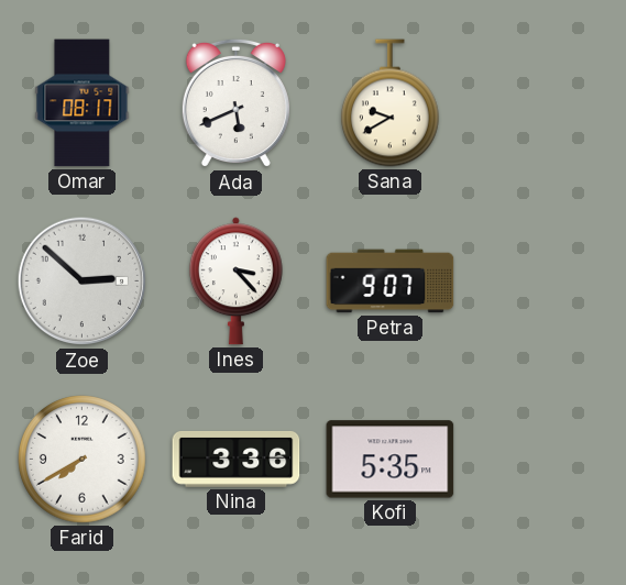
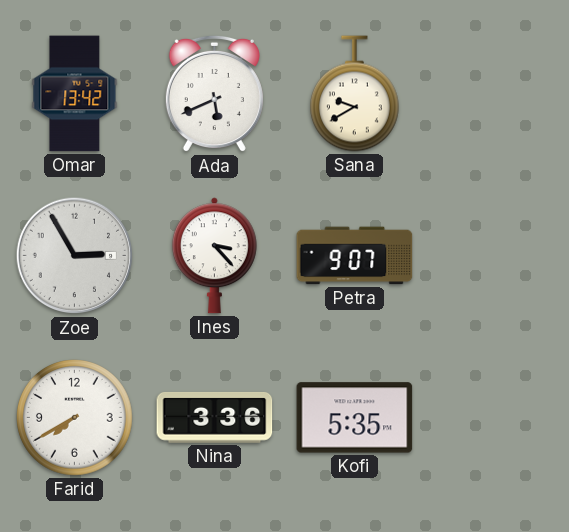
Omar: 08:17 -> 13:42
Zoe: 2:52 -> 2:55
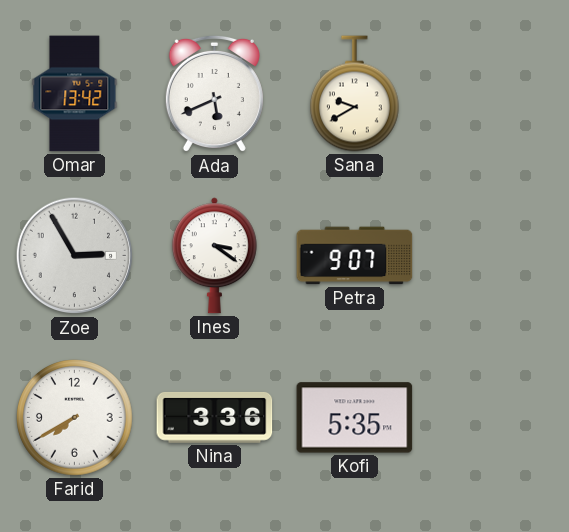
Ines: 3:23 -> 3:21
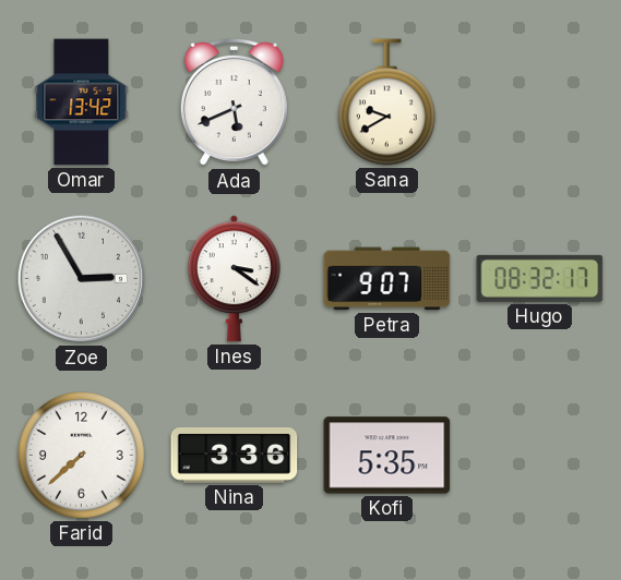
Hugo: none -> 08:32
Farid: 7:40 -> 7:38
